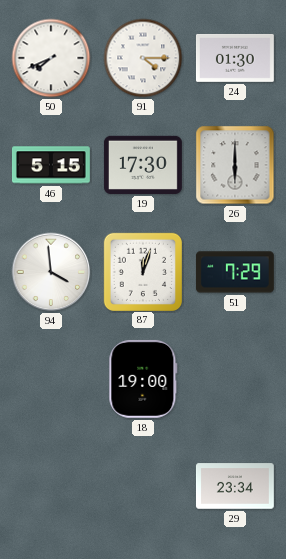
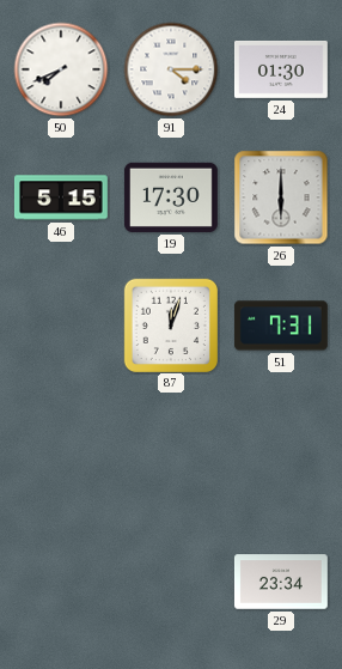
94: 3:59 -> none
51: 7:29 -> 7:31
18: 19:00 -> none
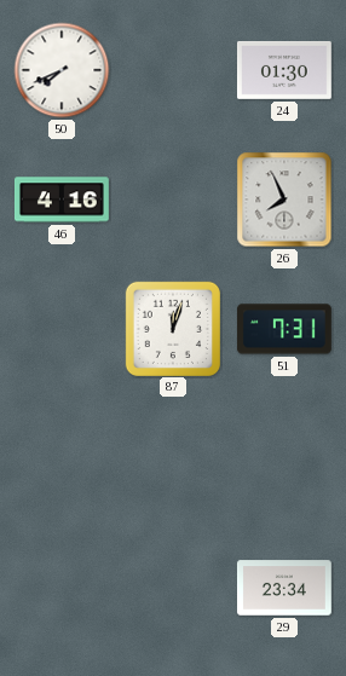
91: 4:15 -> none
46: 5:15 -> 4:16
19: 17:30 -> none
26: 6:00 -> 7:56
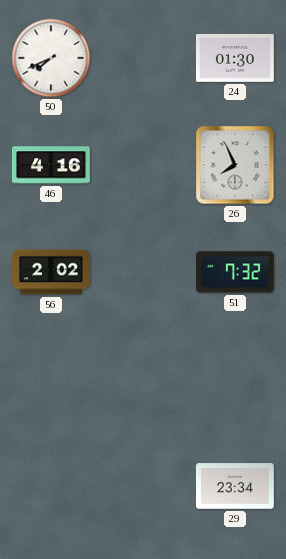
56: none -> 2:02
87: 12:03 -> none
51: 7:31 -> 7:32
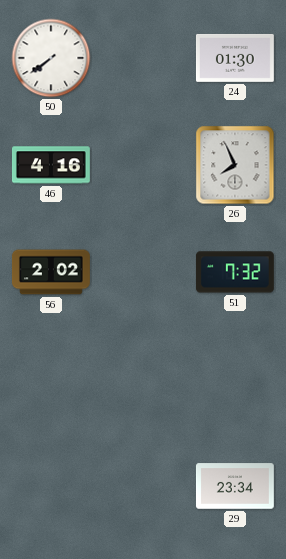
50: 7:41 -> 7:39
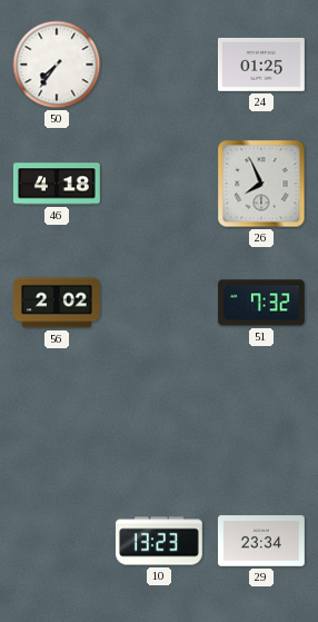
50: 7:39 -> 7:36
24: 01:30 -> 01:25
46: 4:16 -> 4:18
10: none -> 13:23
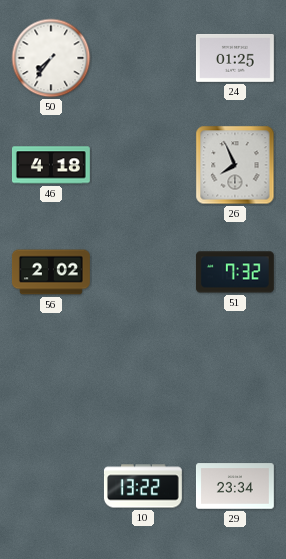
10: 13:23 -> 13:22
